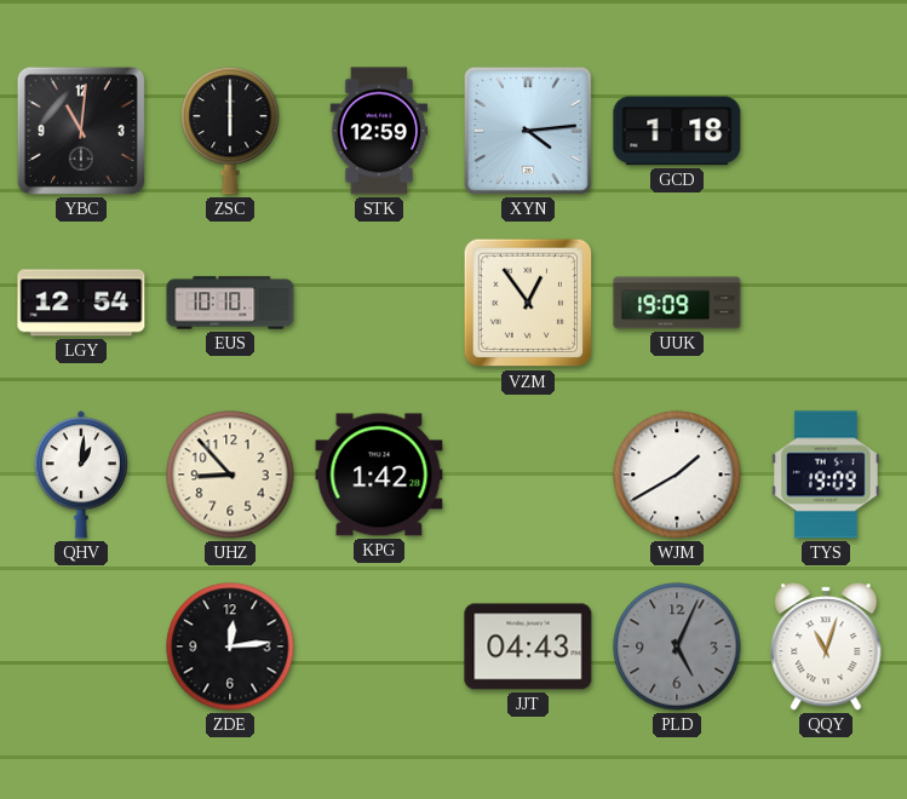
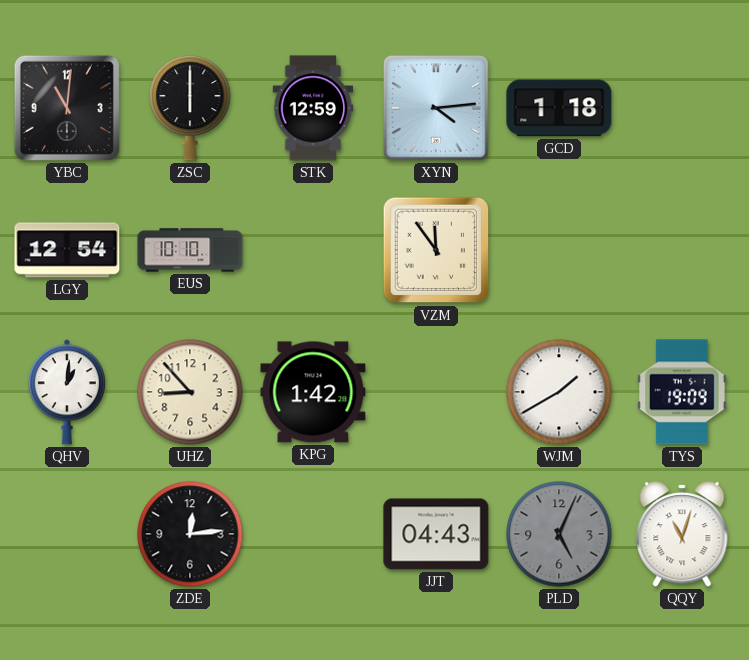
VZM: 12:54 -> 11:54
UUK: 19:09 -> none
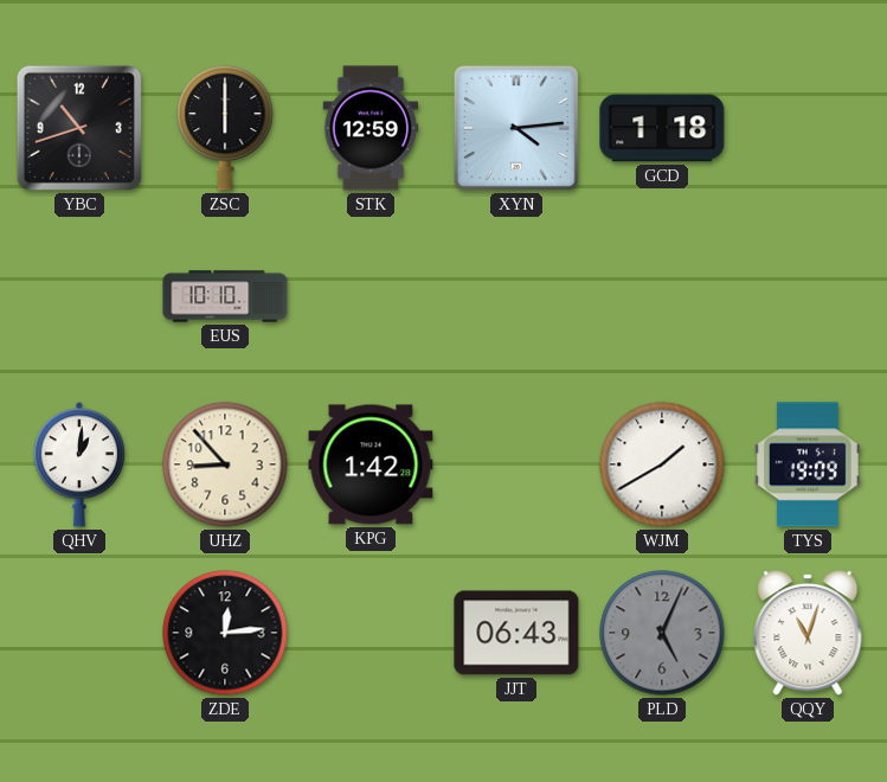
YBC: 11:01 -> 10:42
LGY: 12:54 -> none
VZM: 11:54 -> none
JJT: 04:43 -> 06:43
